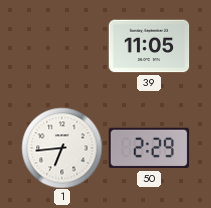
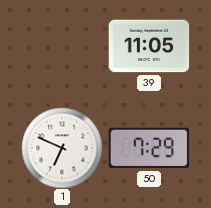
1: 6:44 -> 6:49
50: 2:29 -> 7:29
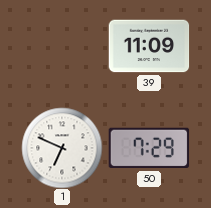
39: 11:05 -> 11:09
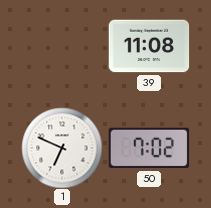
39: 11:09 -> 11:08
50: 7:29 -> 7:02
